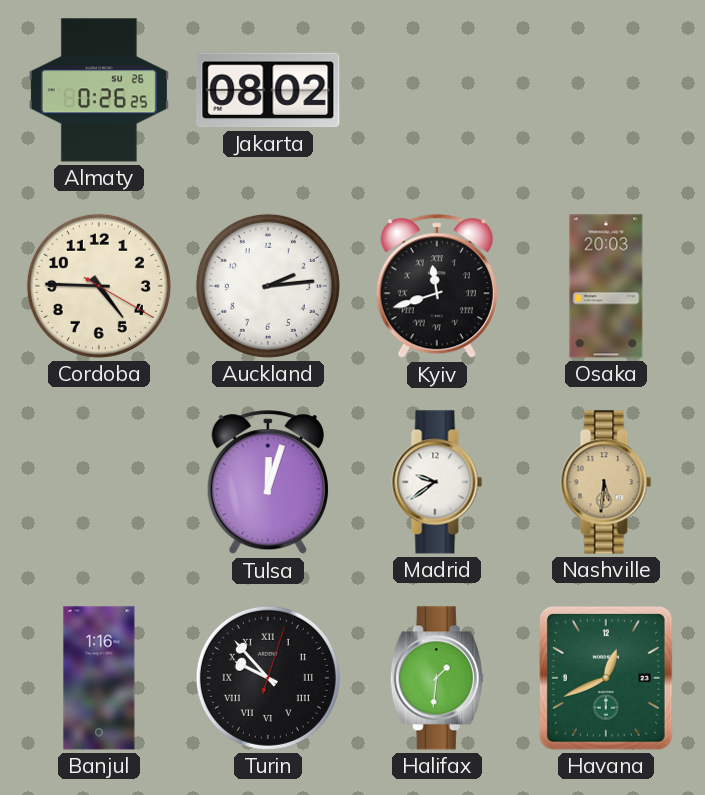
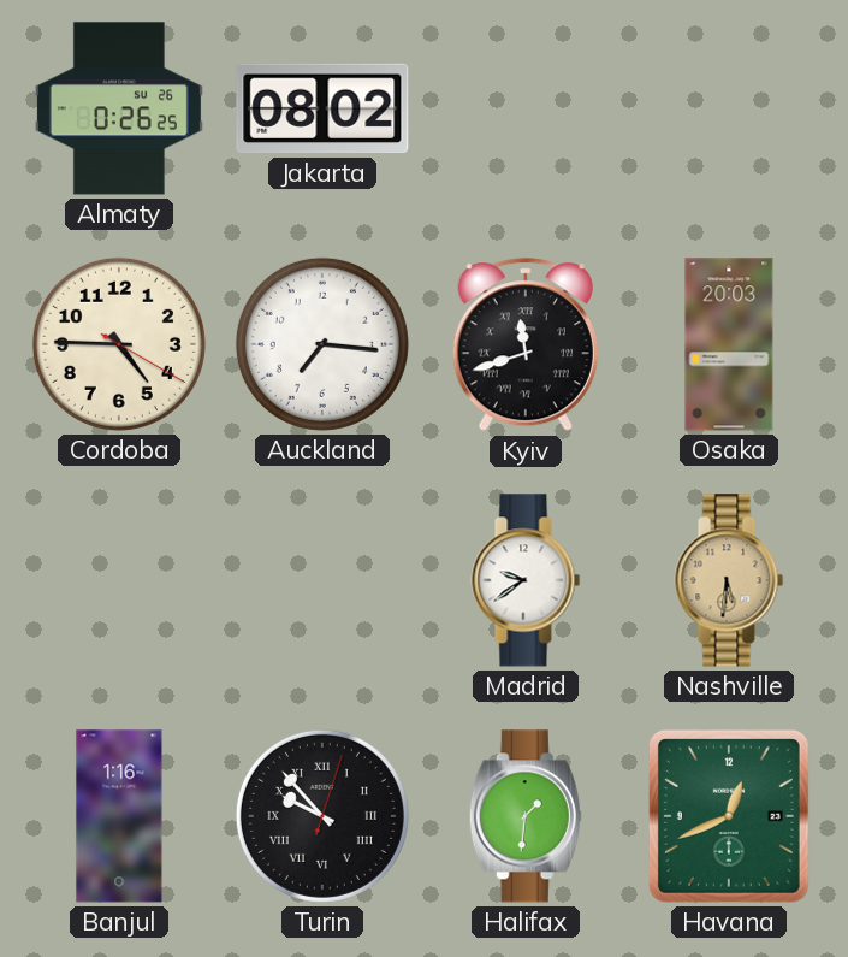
Auckland: 2:14 -> 7:16
Tulsa: 12:03 -> none
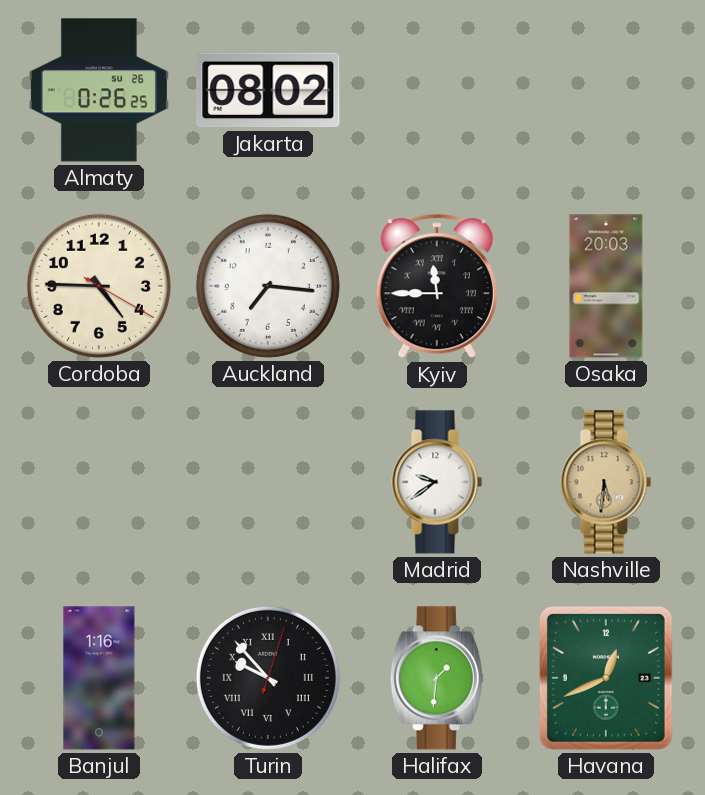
Kyiv: 11:42 -> 11:45
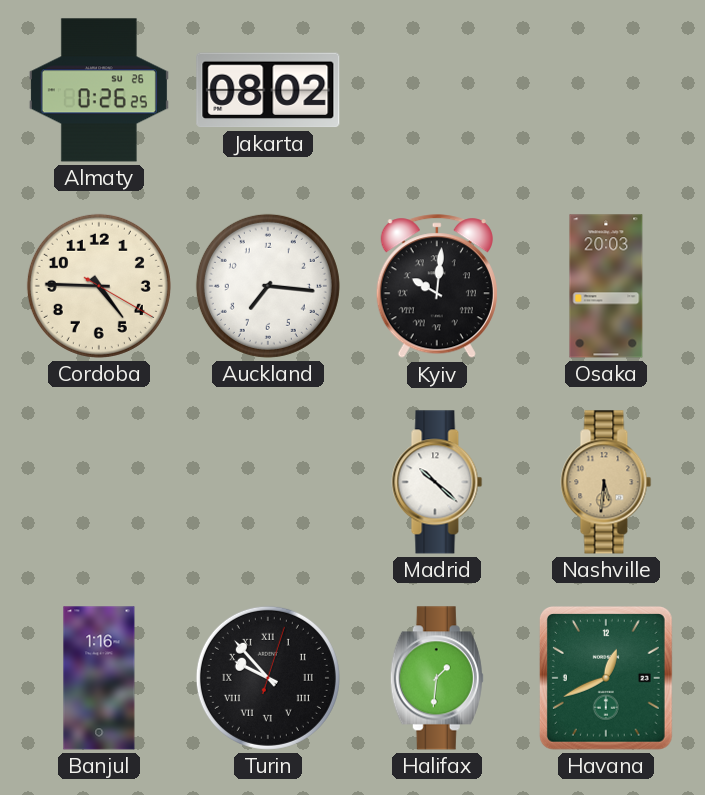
Kyiv: 11:45 -> 10:01
Madrid: 9:39 -> 10:22
